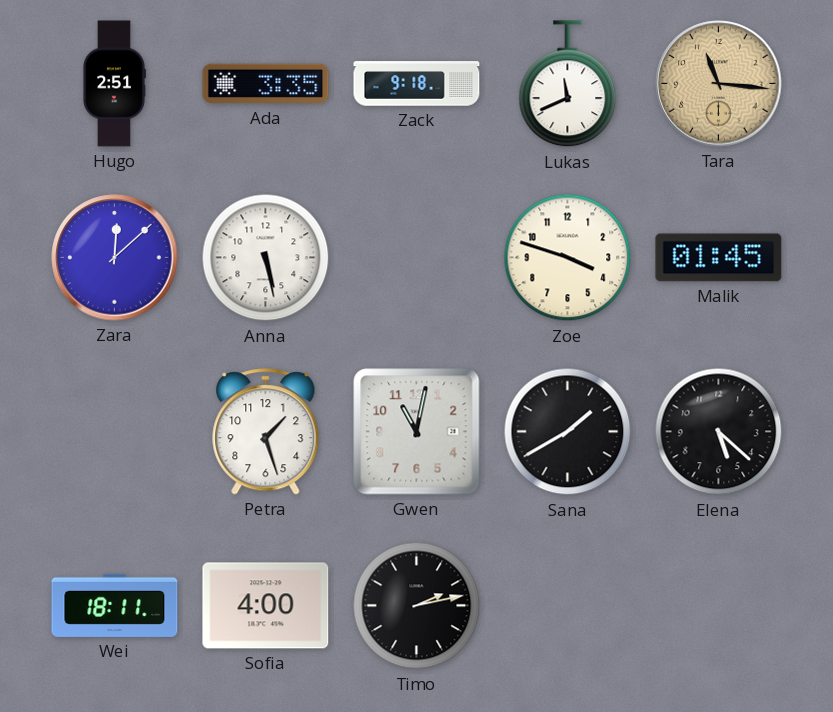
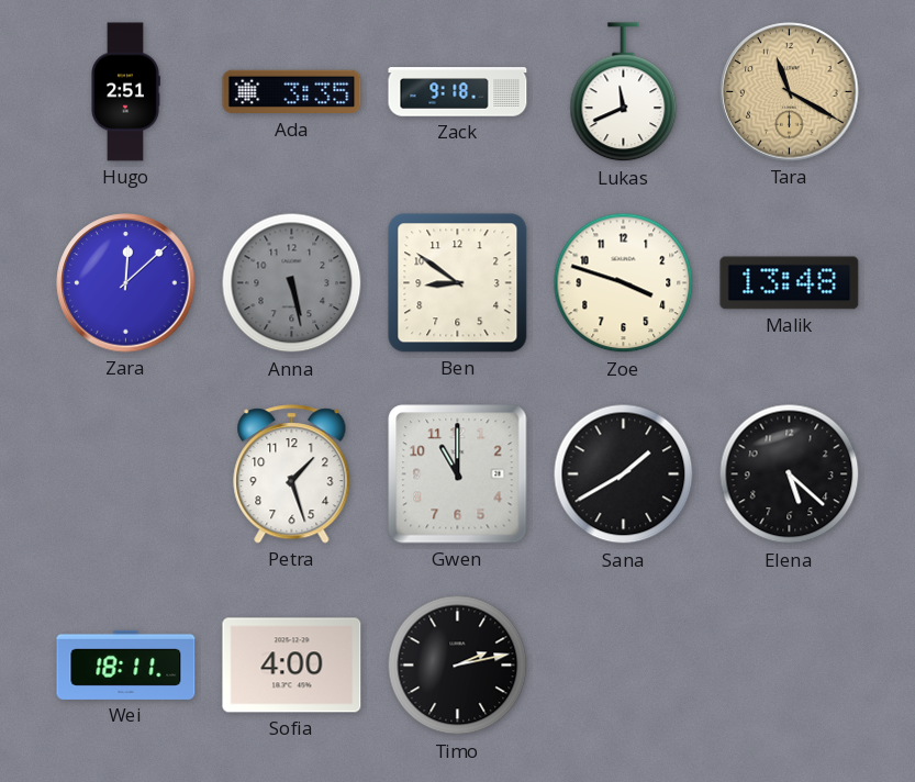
Tara: 11:16 -> 11:20
Anna dial: white -> grey
Ben: none -> 8:51
Malik: 01:45 -> 13:48
Gwen: 11:02 -> 11:00
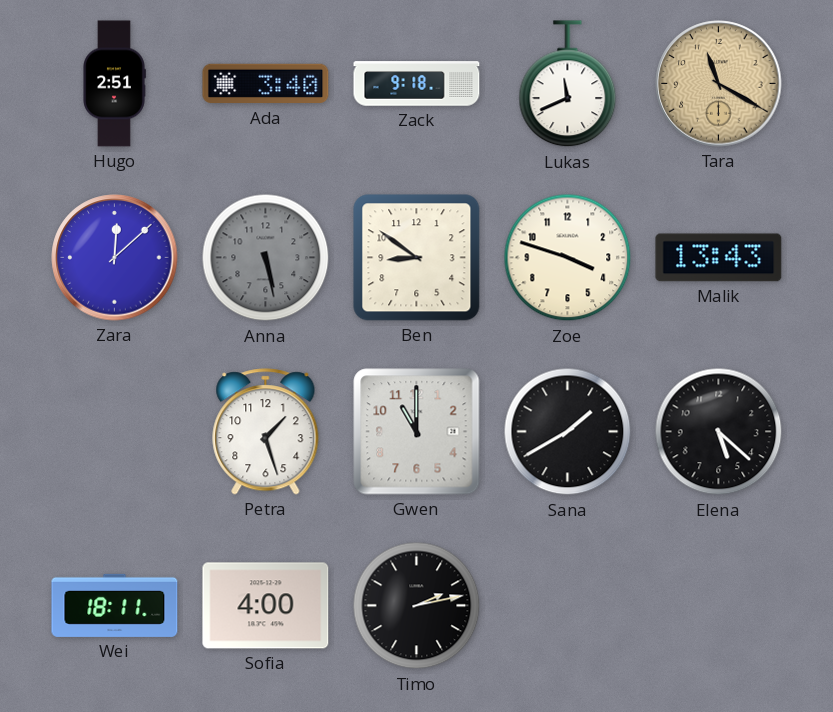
Ada: 3:35 -> 3:40
Malik: 13:48 -> 13:43
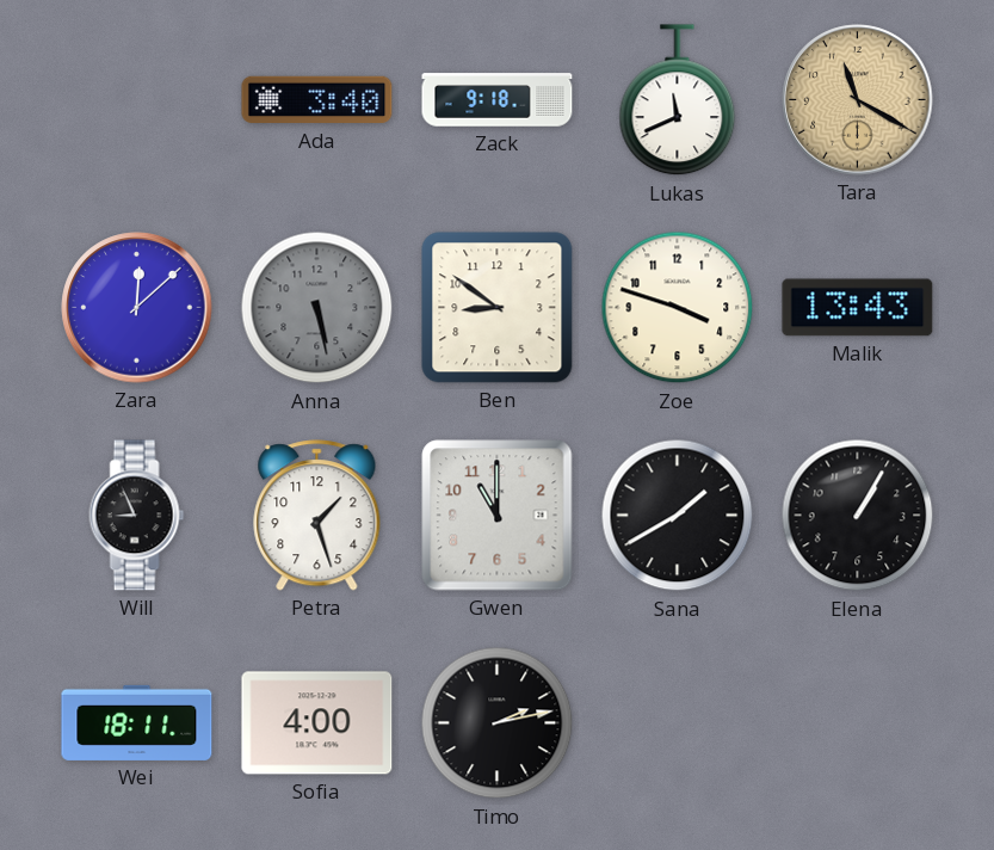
Hugo: 2:51 -> none
Will: none -> 8:56
Elena: 5:22 -> 1:05
